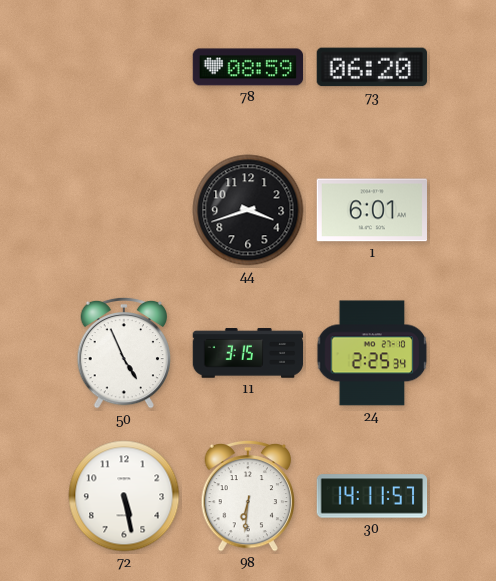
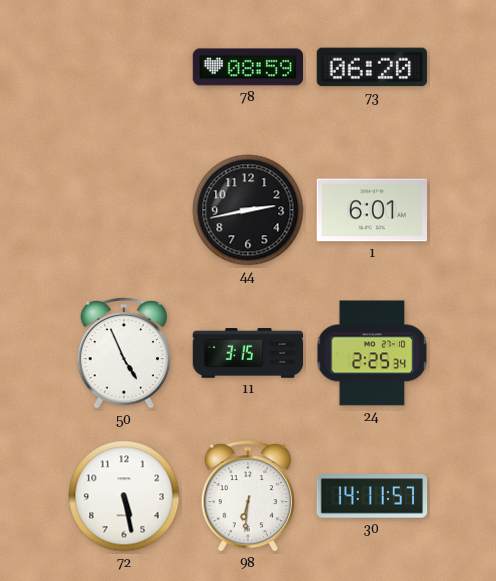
44: 3:42 -> 2:43
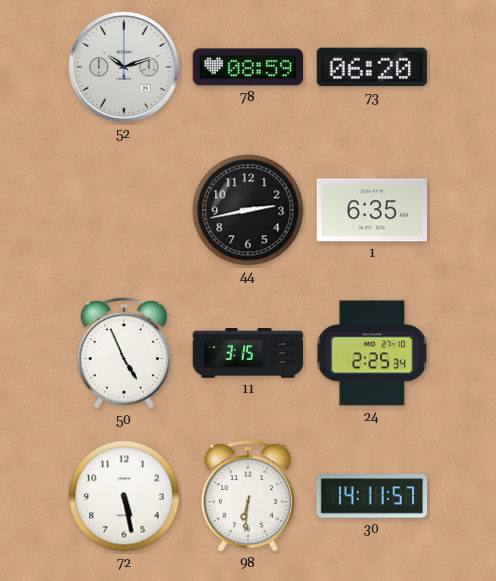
52: none -> 10:12
1: 6:01 -> 6:35
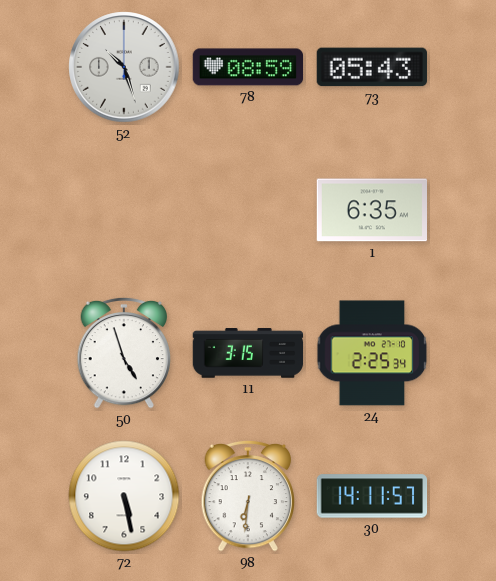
52: 10:12 -> 10:27
73: 06:20 -> 05:43
44: 2:43 -> none
50: 4:56 -> 4:57
